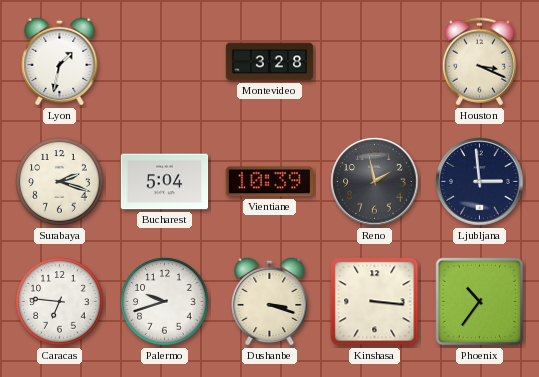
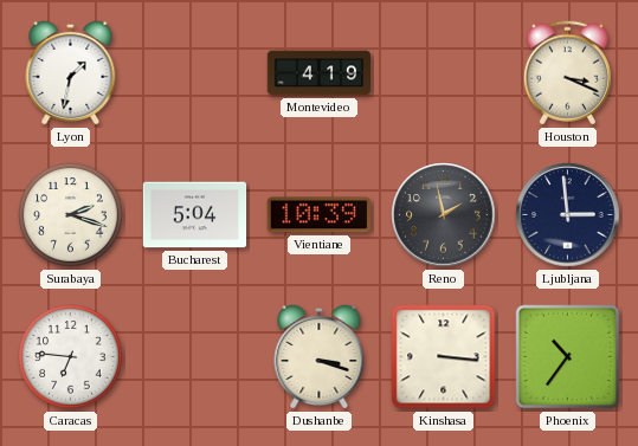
Montevideo: 3:28 -> 4:19
Palermo: 9:42 -> none
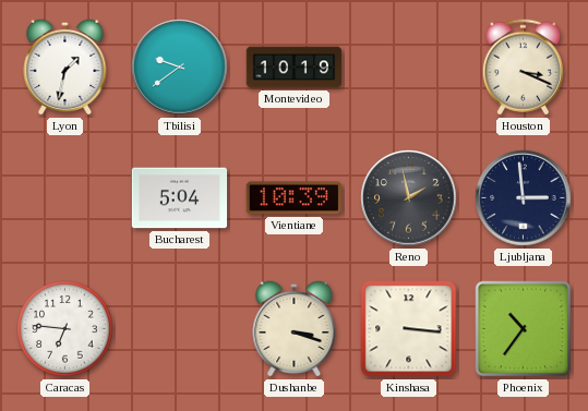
Tbilisi: none -> 9:39
Montevideo: 4:19 -> 10:19
Surabaya: 2:18 -> none
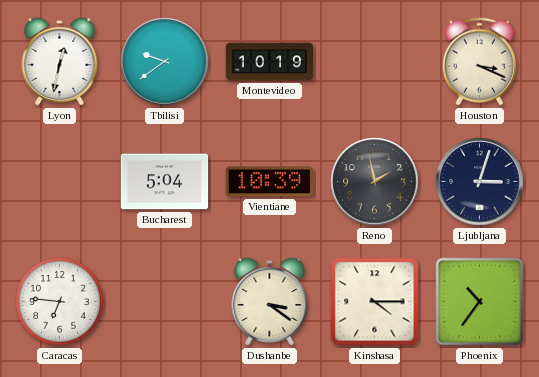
Lyon: 1:32 -> 12:32
Ljubljana: 2:59 -> 3:03
Dushanbe: 3:18 -> 3:21
Kinshasa: 3:16 -> 4:15
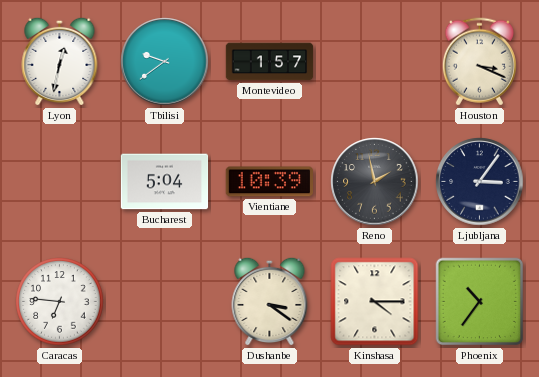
Montevideo: 10:19 -> 1:57
Ljubljana: 3:03 -> 3:06
